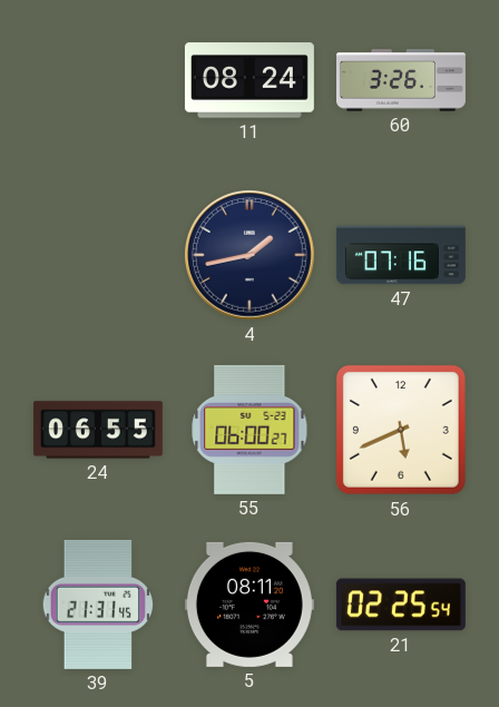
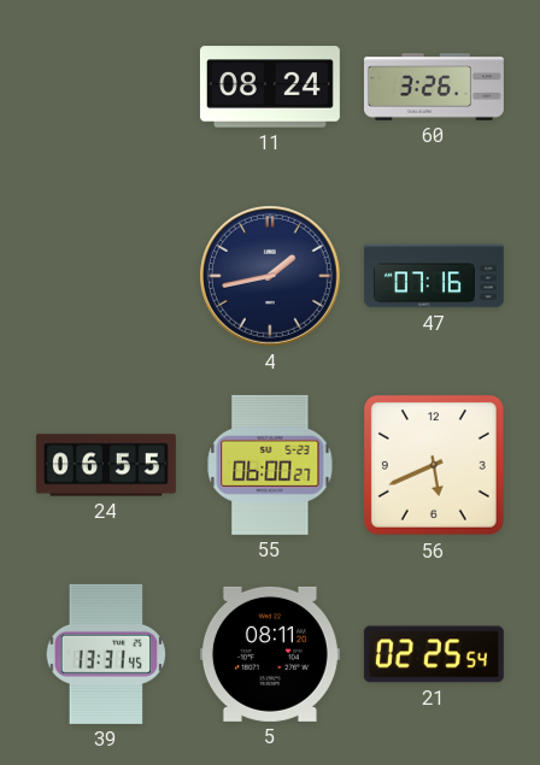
39: 21:31 -> 13:31
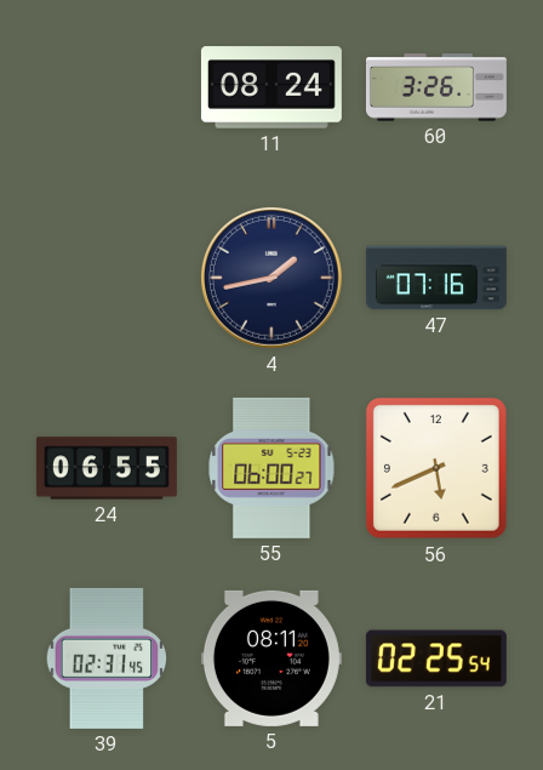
39: 13:31 -> 02:31
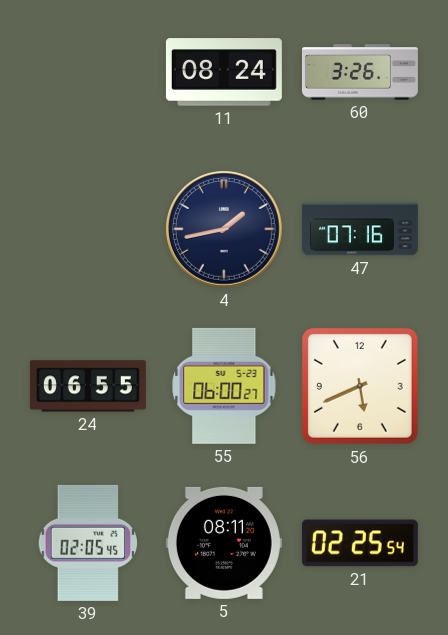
39: 02:31 -> 02:05
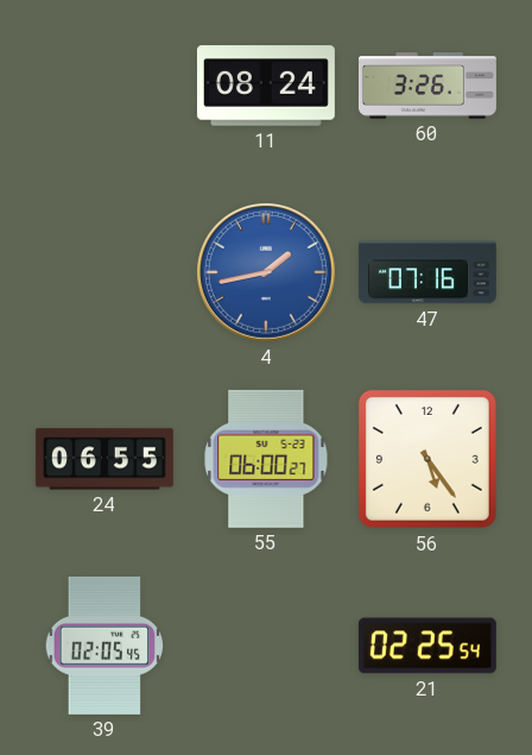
4 dial: navy -> blue
56: 5:41 -> 5:24
5: 08:11 -> none
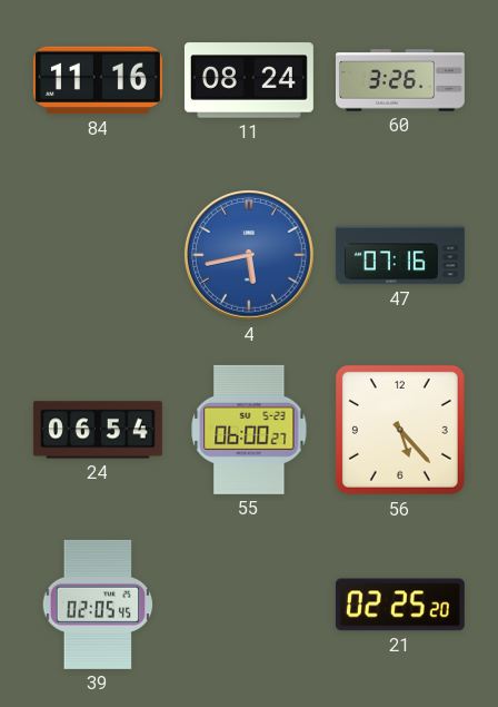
84: none -> 11:16
4: 1:43 -> 5:43
24: 06:55 -> 06:54
56: 5:24 -> 5:23
21: 02:25:54 -> 02:25:20
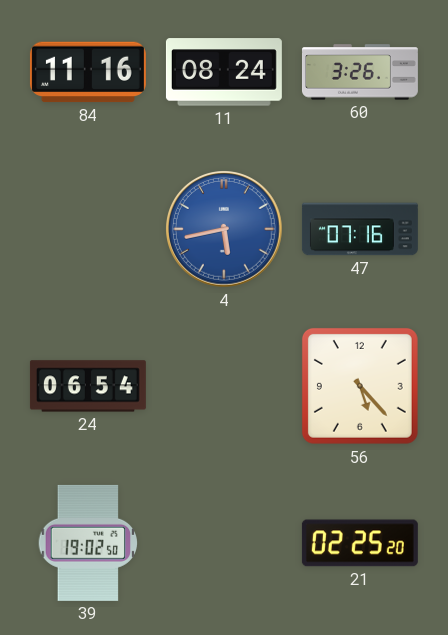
55: 06:00 -> none
39: 02:05 -> 19:02
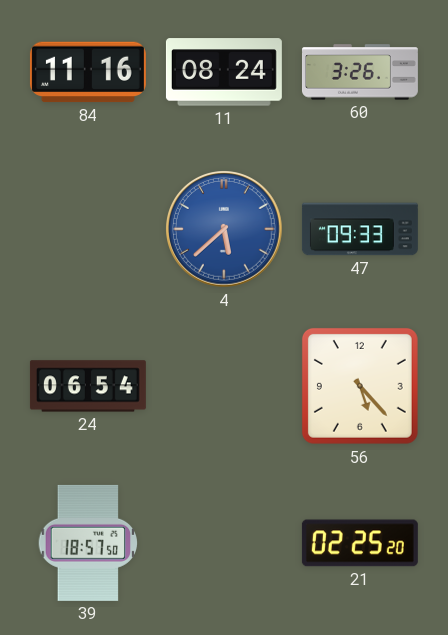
4: 5:43 -> 5:38
47: 07:16 -> 09:33
39: 19:02 -> 18:57
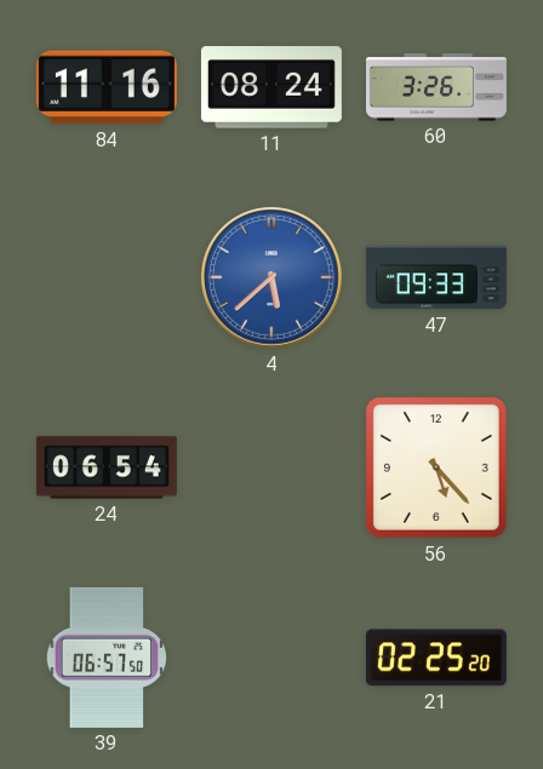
39: 18:57 -> 06:57
